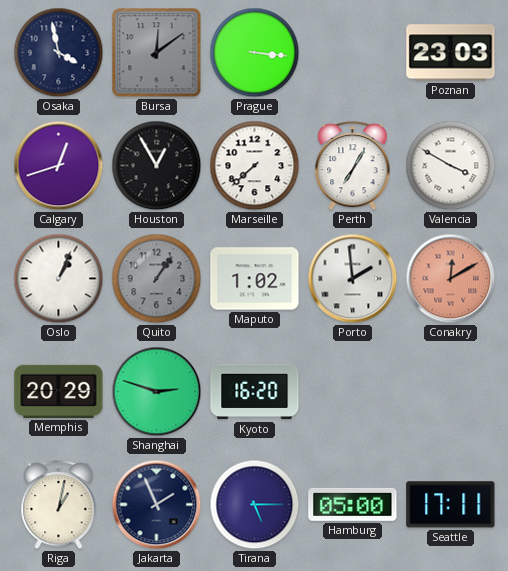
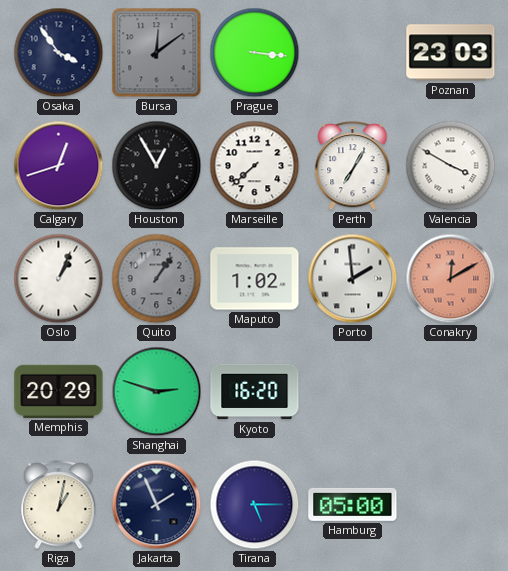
Osaka: 3:58 -> 3:54
Seattle: 17:11 -> none
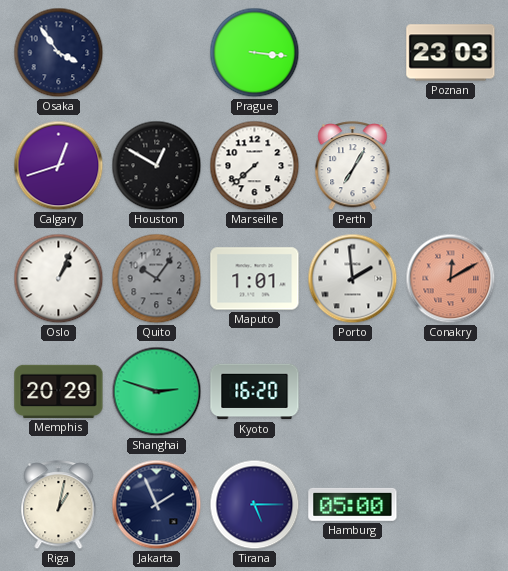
Bursa: 12:09 -> none
Houston: 12:55 -> 12:50
Valencia: 3:50 -> none
Quito: 1:06 -> 10:06
Maputo: 1:02 -> 1:01
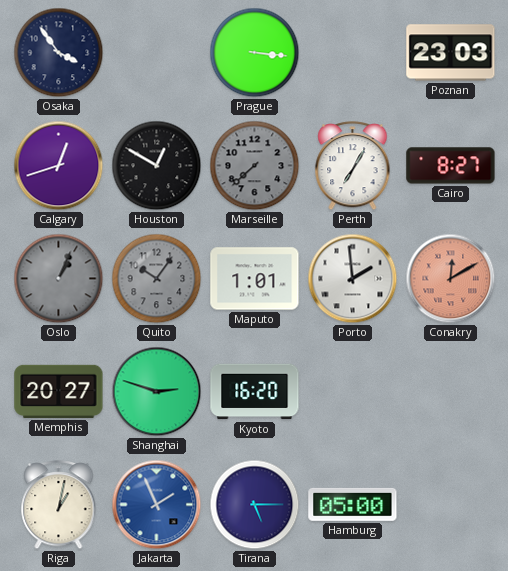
Marseille dial: white -> grey
Cairo: none -> 8:27
Oslo dial: white -> grey
Memphis: 20:29 -> 20:27
Jakarta dial: navy -> blue
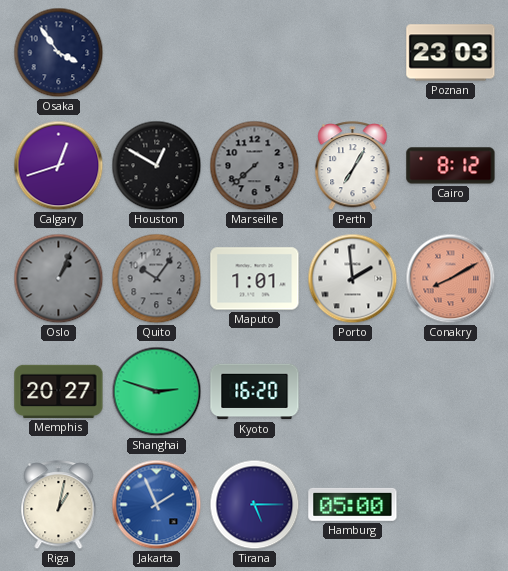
Prague: 3:16 -> none
Cairo: 8:27 -> 8:12
Conakry: 12:10 -> 8:10
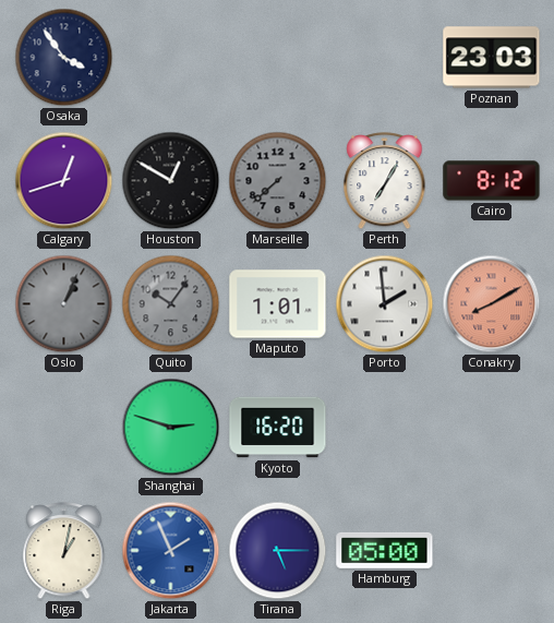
Memphis: 20:27 -> none
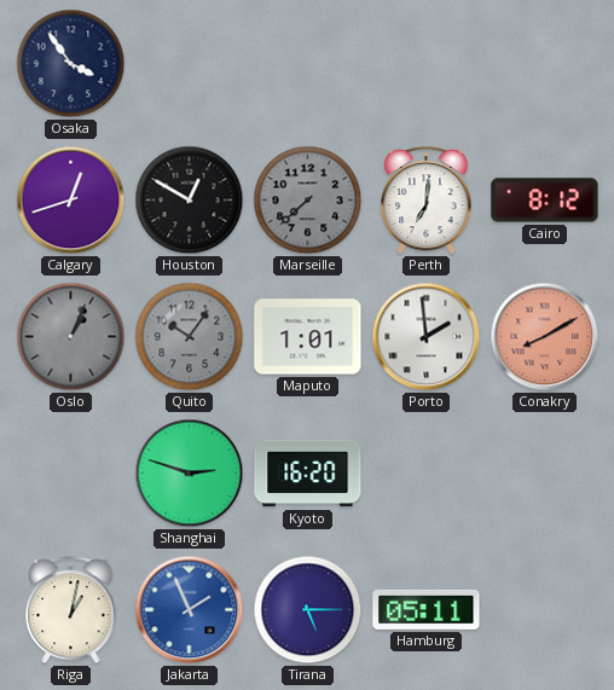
Poznan: 23:03 -> none
Perth: 7:05 -> 7:01
Hamburg: 05:00 -> 05:11
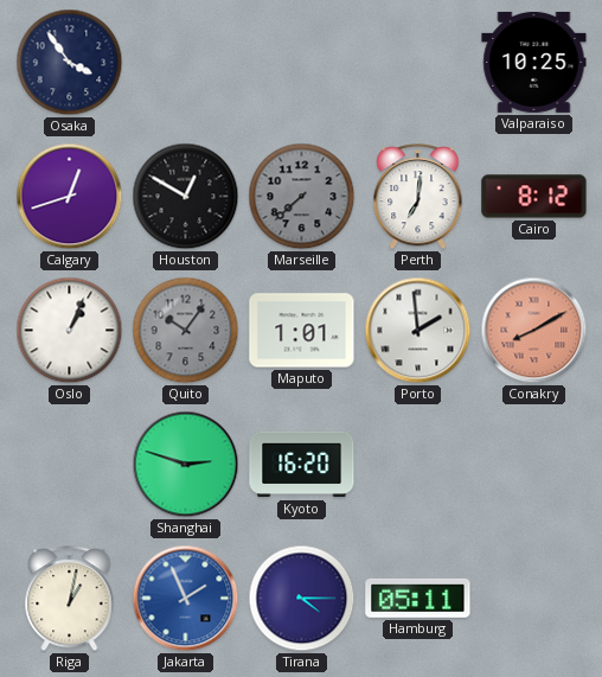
Valparaiso: none -> 10:25
Oslo dial: grey -> white
Tirana: 5:15 -> 4:15
